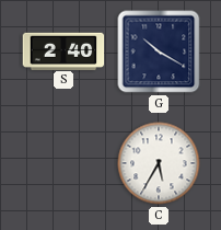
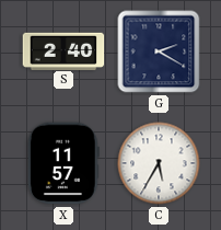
G: 10:20 -> 2:20
X: none -> 11:57
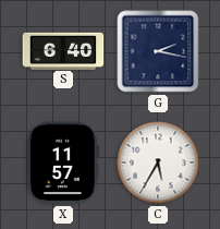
S: 2:40 -> 6:40
G: 2:20 -> 2:17
